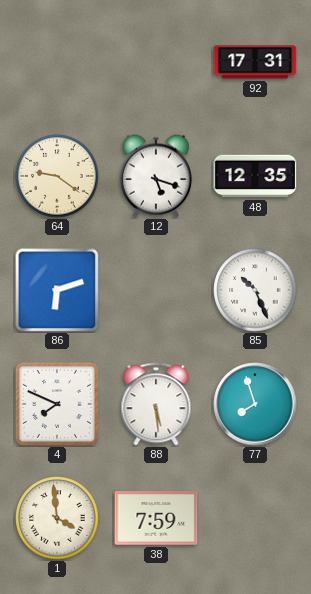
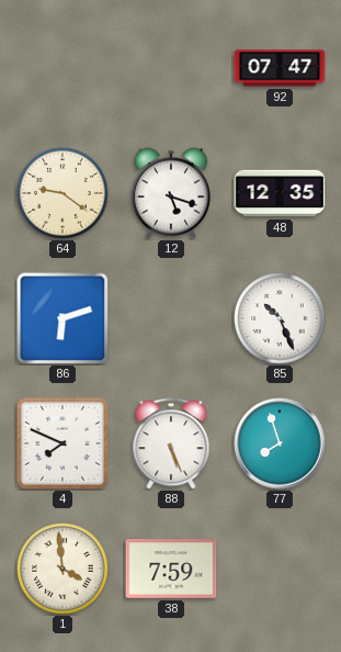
92: 17:31 -> 07:47
88: 5:29 -> 5:26
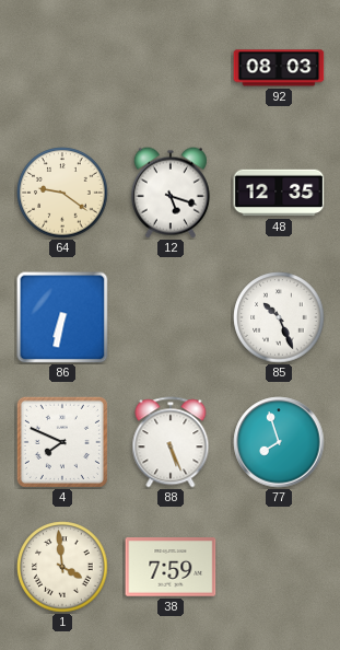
92: 07:47 -> 08:03
86: 6:12 -> 6:32
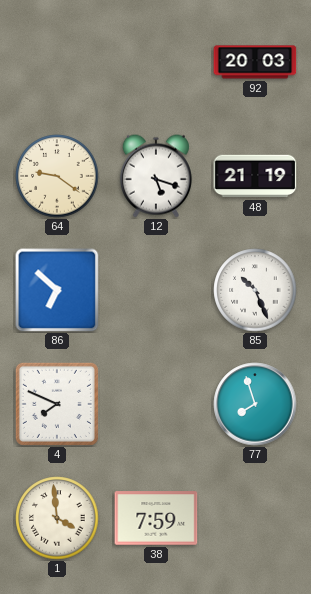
92: 08:03 -> 20:03
48: 12:35 -> 21:19
86: 6:32 -> 6:52
88: 5:26 -> none
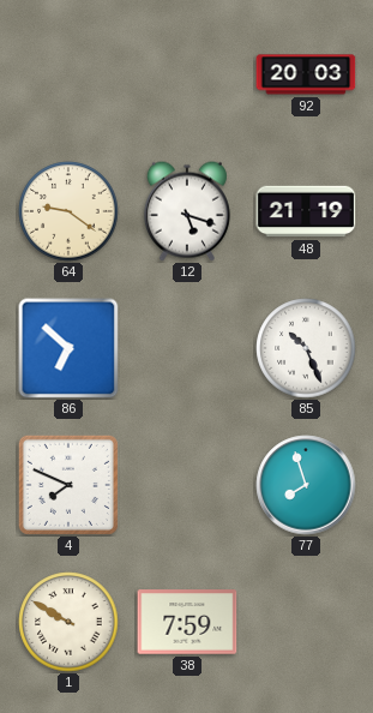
1: 3:59 -> 9:50
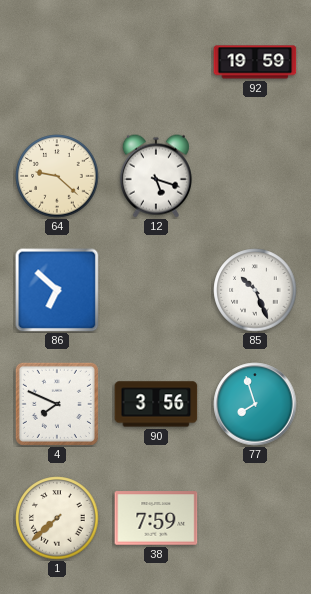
92: 20:03 -> 19:59
64: 9:21 -> 9:22
48: 21:19 -> none
90: none -> 3:56
1: 9:50 -> 7:38
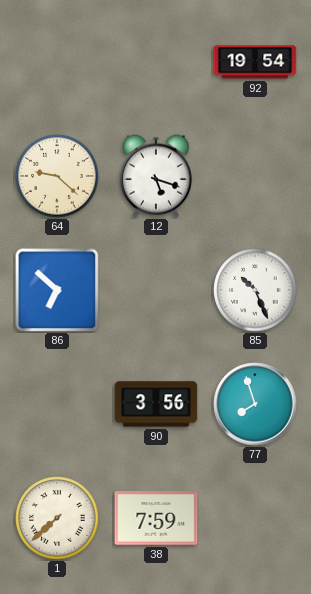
92: 19:59 -> 19:54
4: 7:49 -> none
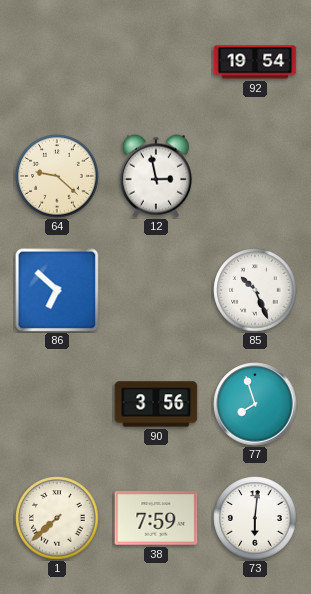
12: 5:18 -> 2:58
73: none -> 6:01
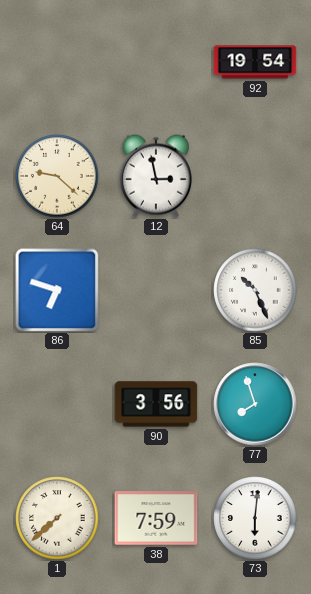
86: 6:52 -> 6:48
